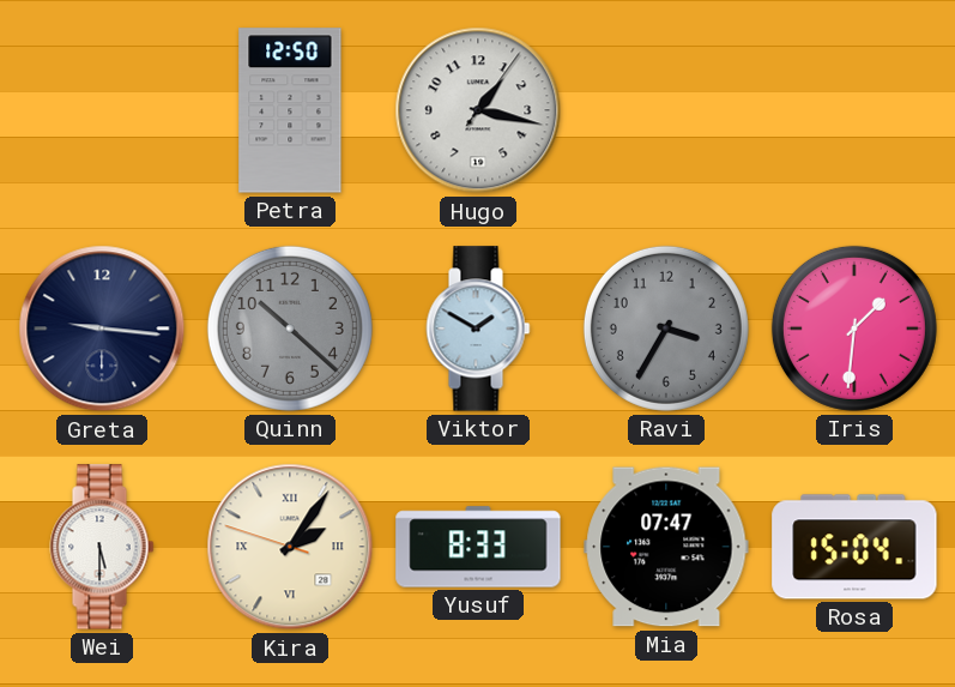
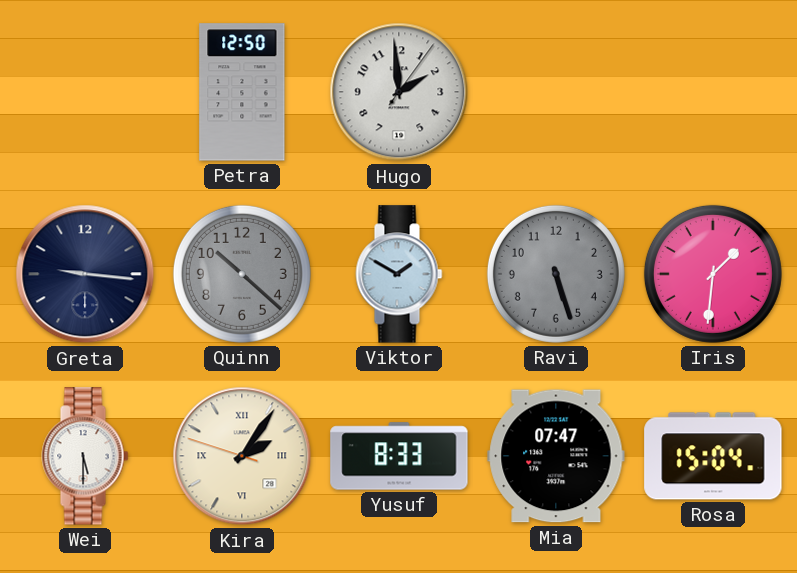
Hugo: 1:17 -> 1:59
Ravi: 3:35 -> 5:27
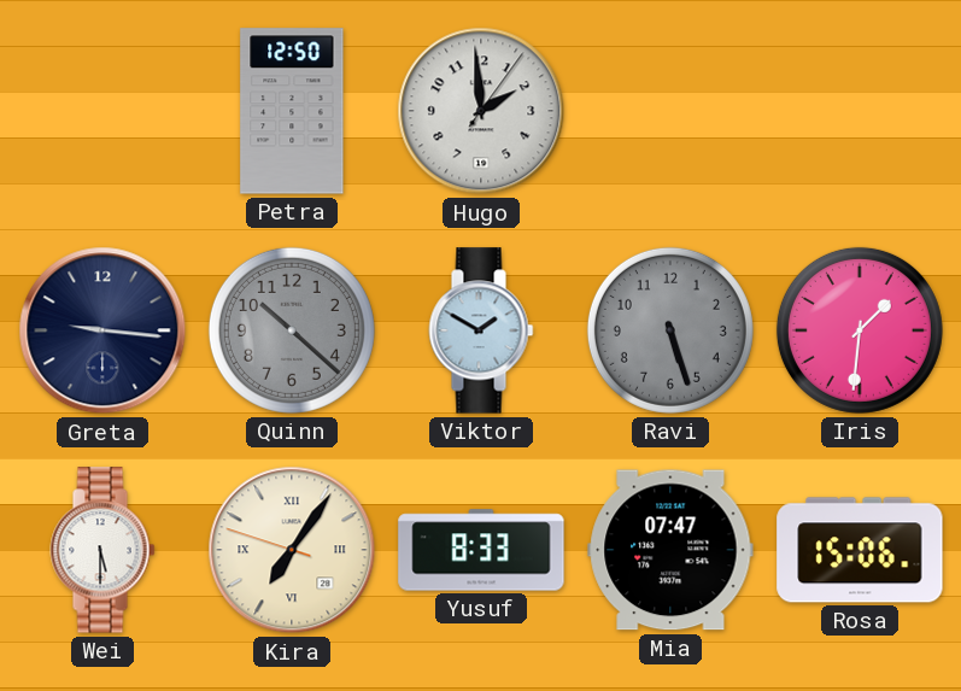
Kira: 2:05 -> 7:05
Rosa: 15:04 -> 15:06
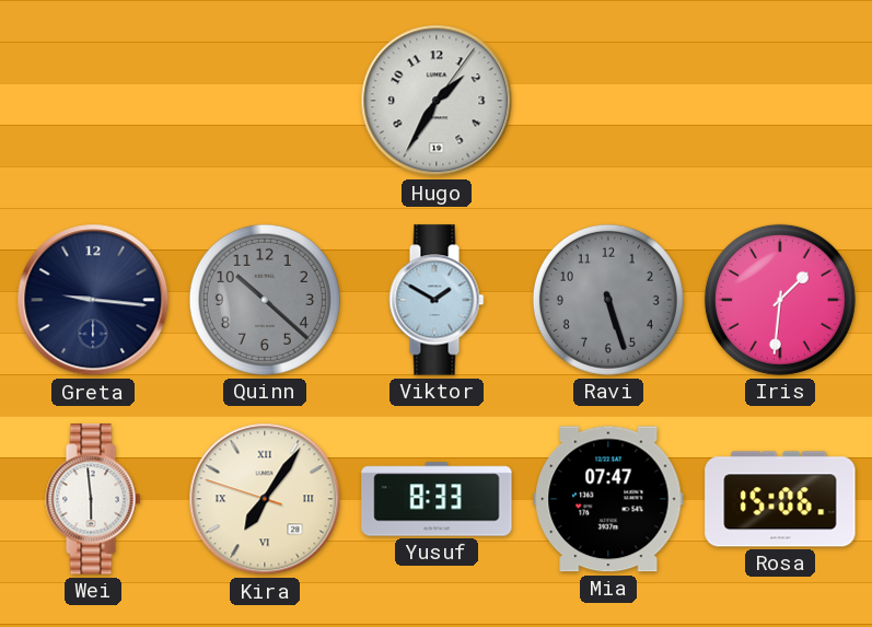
Petra: 12:50 -> none
Hugo: 1:59 -> 1:35
Wei: 5:30 -> 5:59
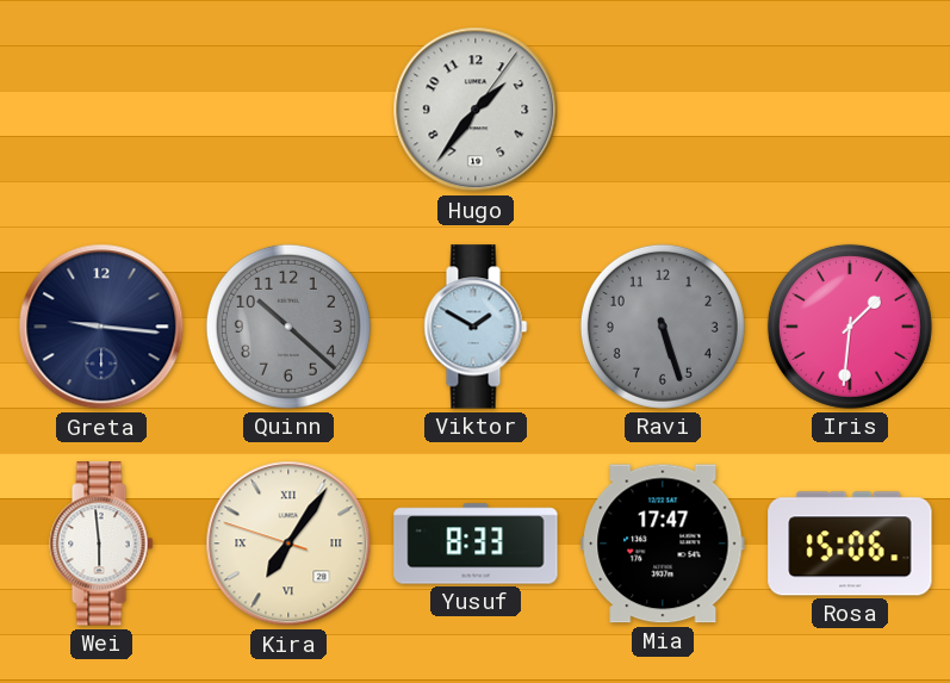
Hugo: 1:35 -> 1:36
Mia: 07:47 -> 17:47
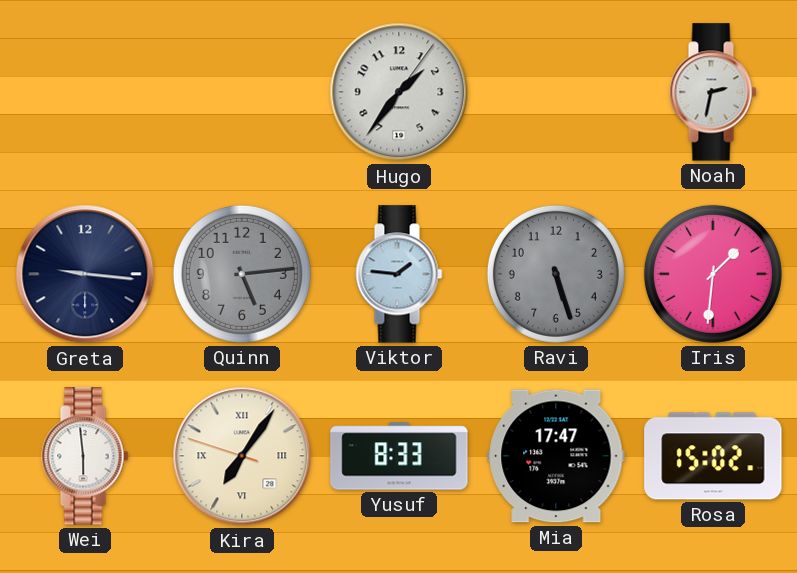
Noah: none -> 2:32
Quinn: 10:22 -> 5:14
Viktor: 1:50 -> 1:46
Rosa: 15:06 -> 15:02
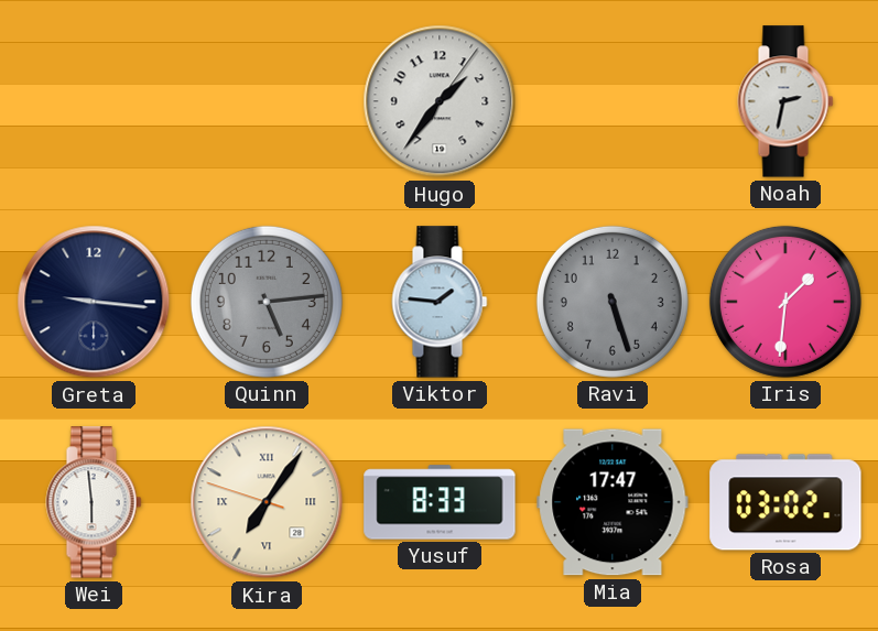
Rosa: 15:02 -> 03:02
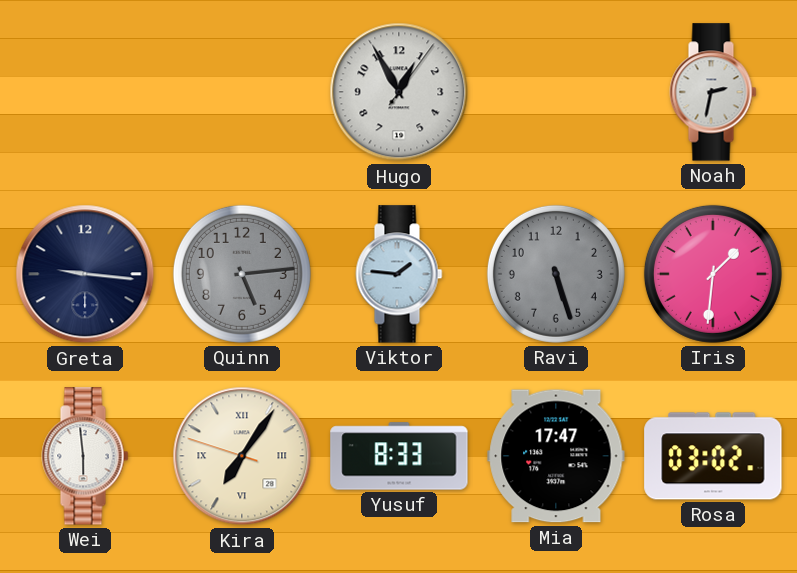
Hugo: 1:36 -> 12:55
